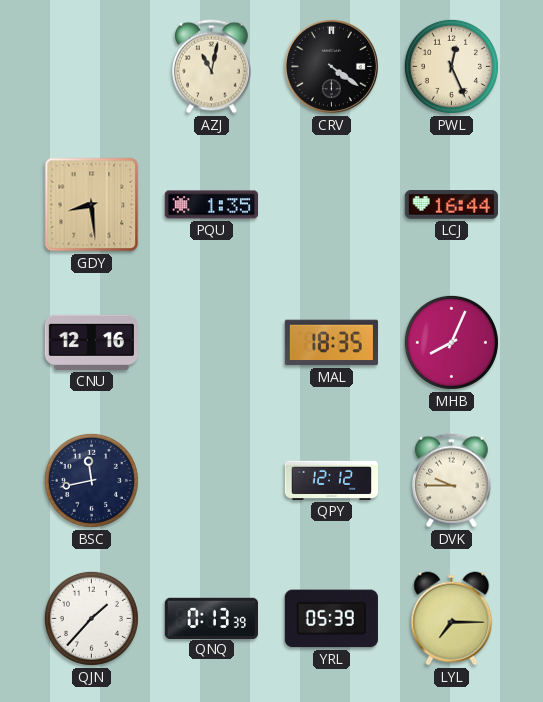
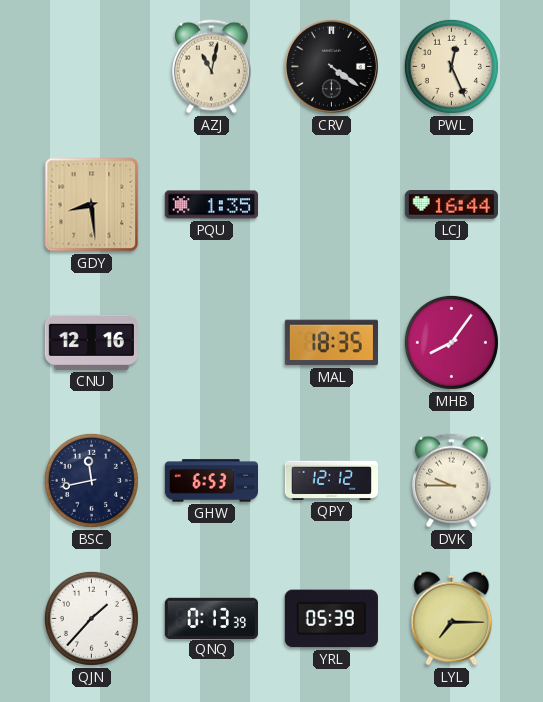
MHB: 8:04 -> 8:06
GHW: none -> 6:53
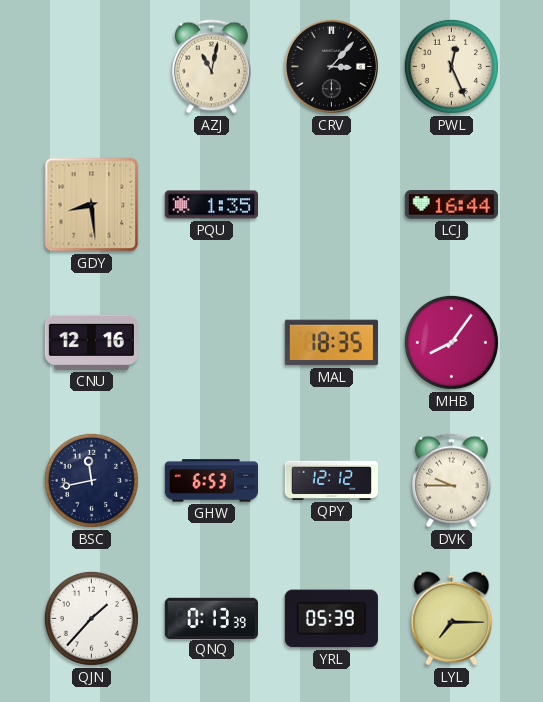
CRV: 4:21 -> 3:07
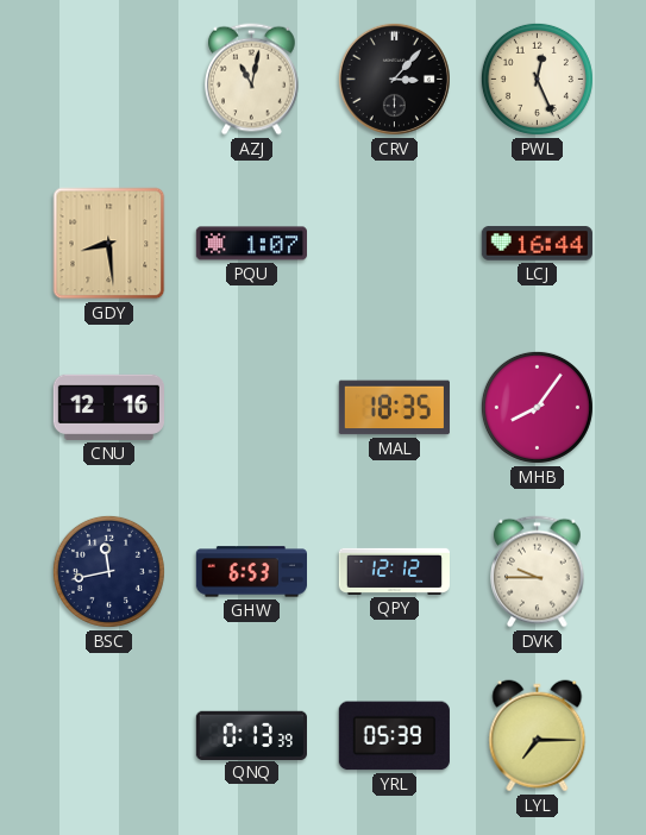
PQU: 1:35 -> 1:07
QJN: 1:37 -> none
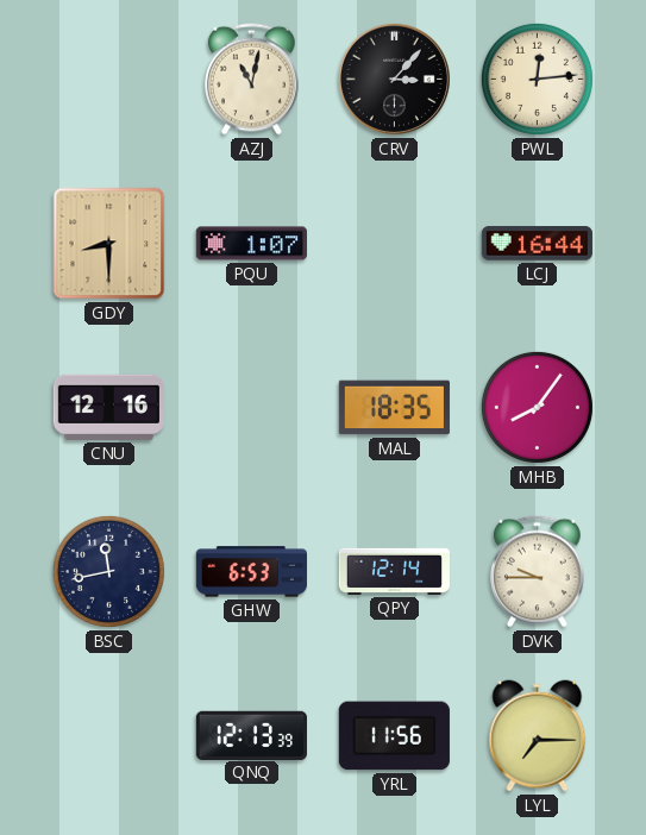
PWL: 12:26 -> 12:14
GDY: 8:29 -> 8:30
QPY: 12:12 -> 12:14
QNQ: 0:13 -> 12:13
YRL: 05:39 -> 11:56
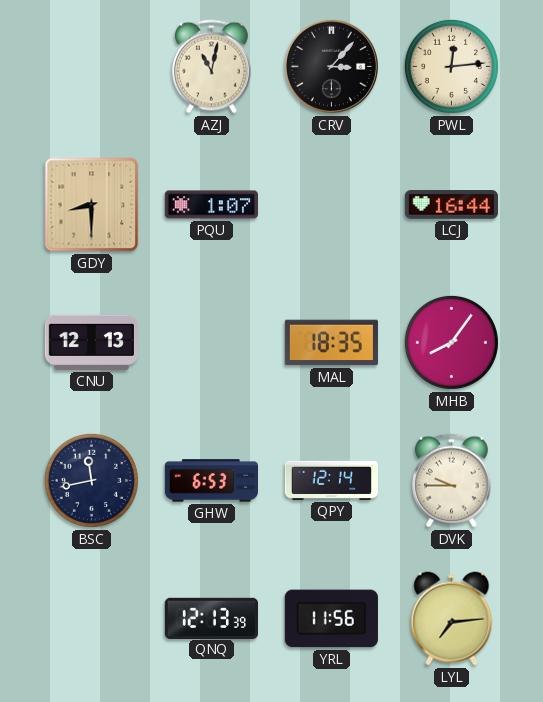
CNU: 12:16 -> 12:13
LYL: 7:15 -> 7:14
